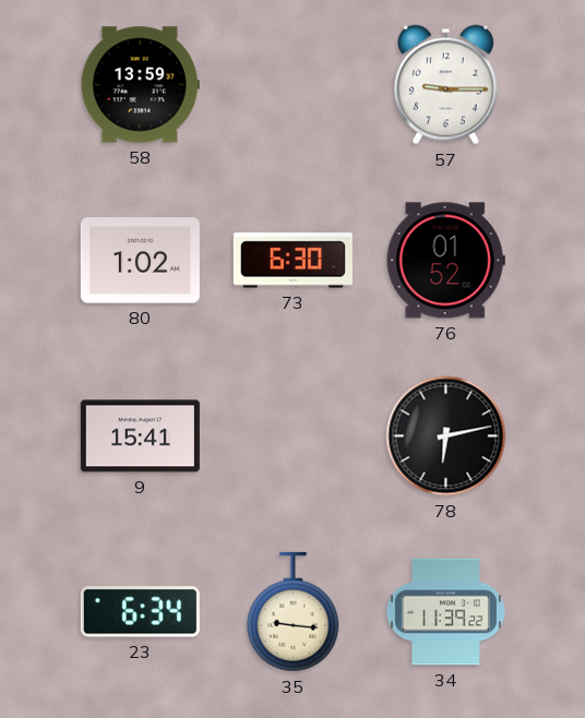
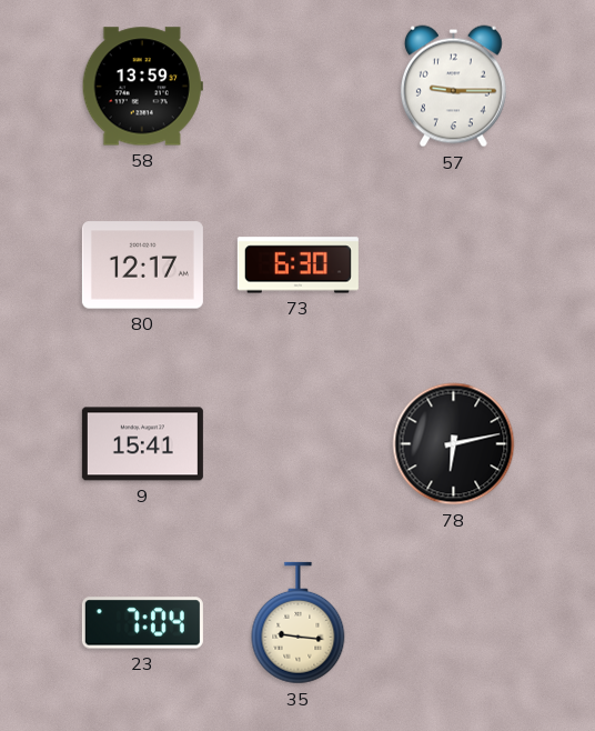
80: 1:02 -> 12:17
76: 01:52 -> none
23: 6:34 -> 7:04
34: 11:39 -> none
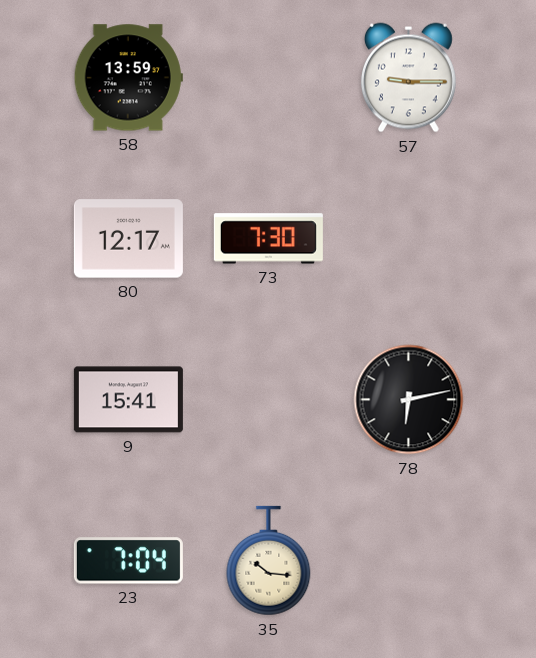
73: 6:30 -> 7:30
35: 9:16 -> 10:16
